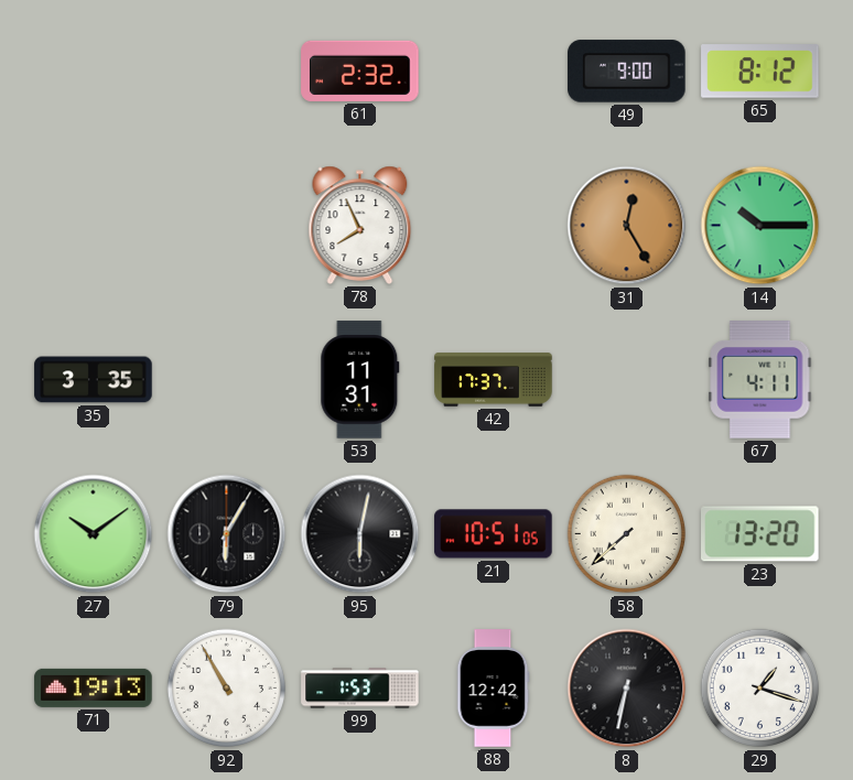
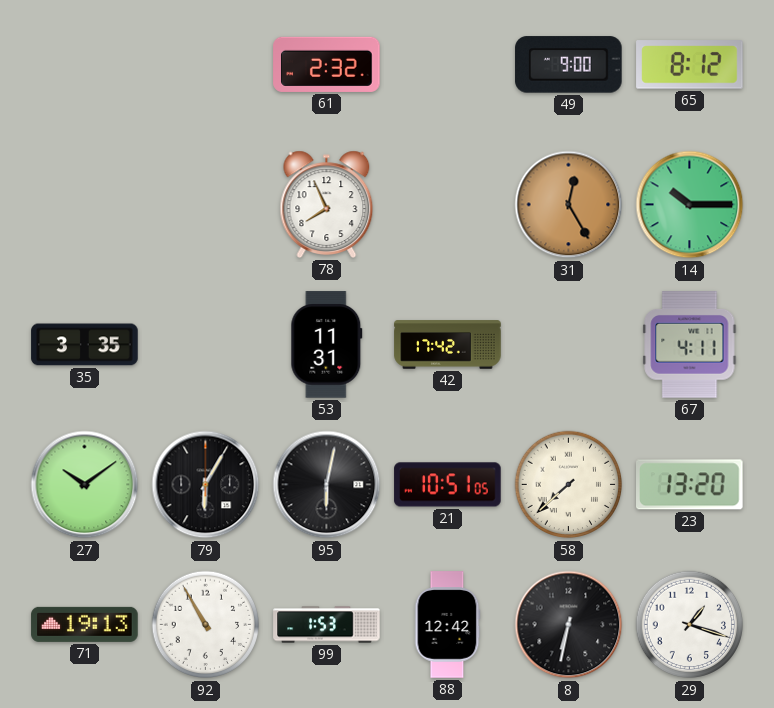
42: 17:37 -> 17:42
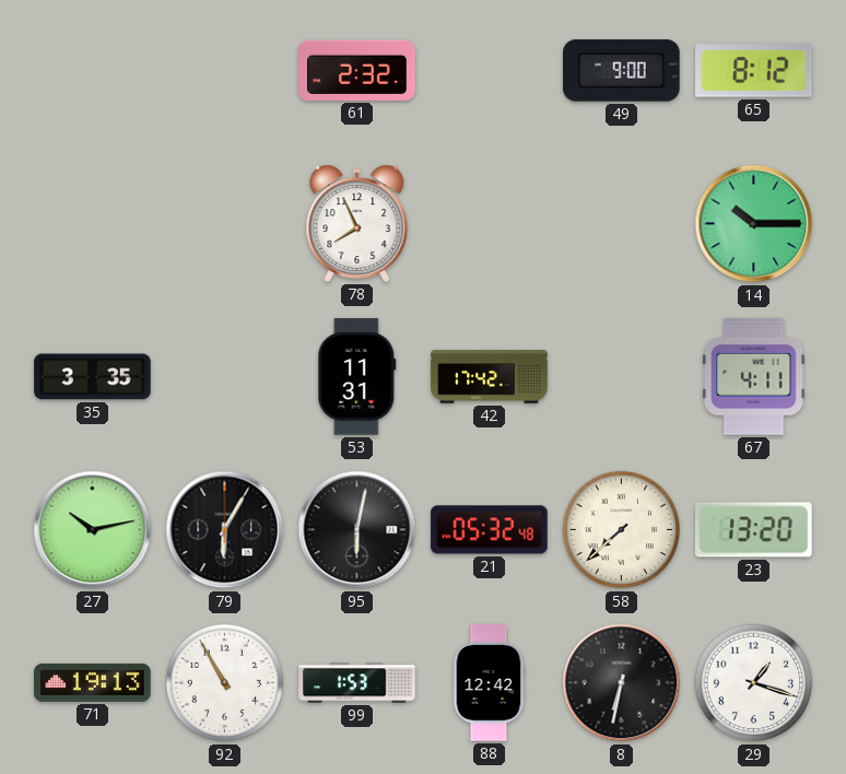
31: 12:25 -> none
27: 10:09 -> 10:13
21: 10:51 -> 05:32
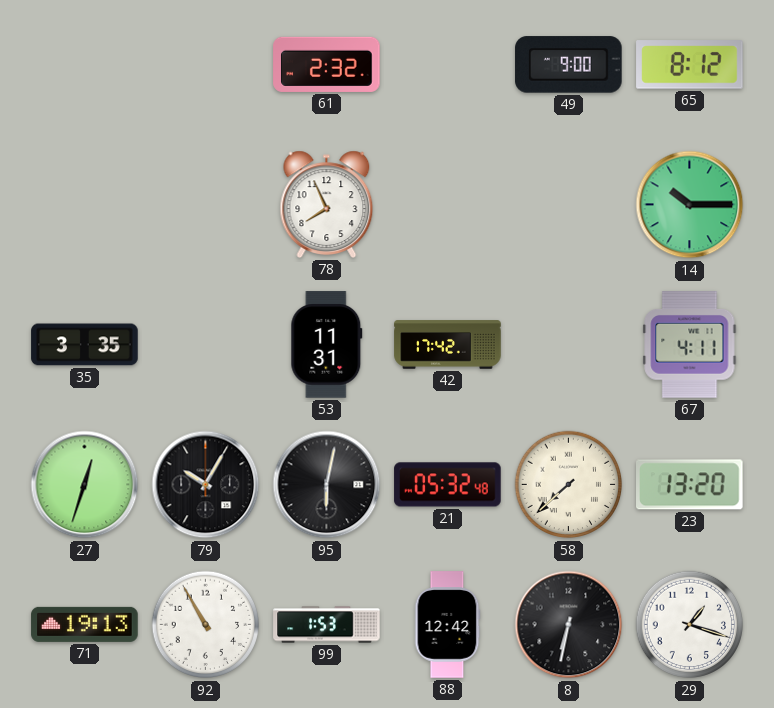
27: 10:13 -> 12:33
79: 6:05 -> 10:05
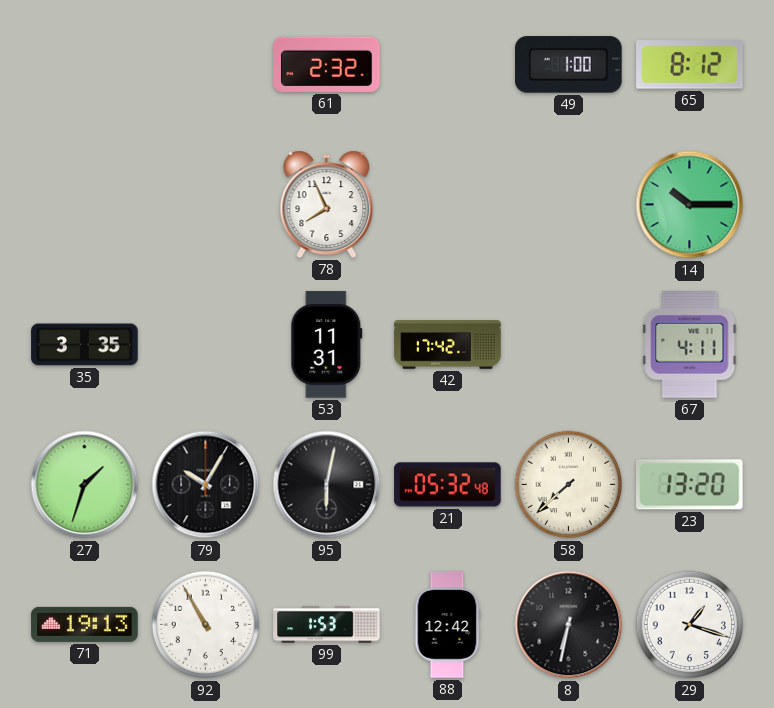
49: 9:00 -> 1:00
27: 12:33 -> 1:33
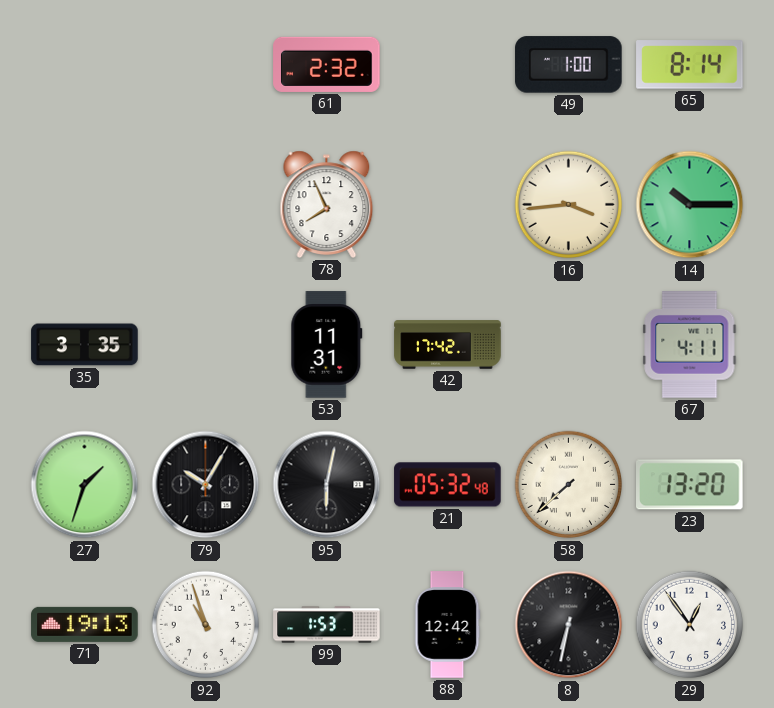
65: 8:12 -> 8:14
16: none -> 3:44
92: 10:55 -> 10:57
29: 1:18 -> 12:54
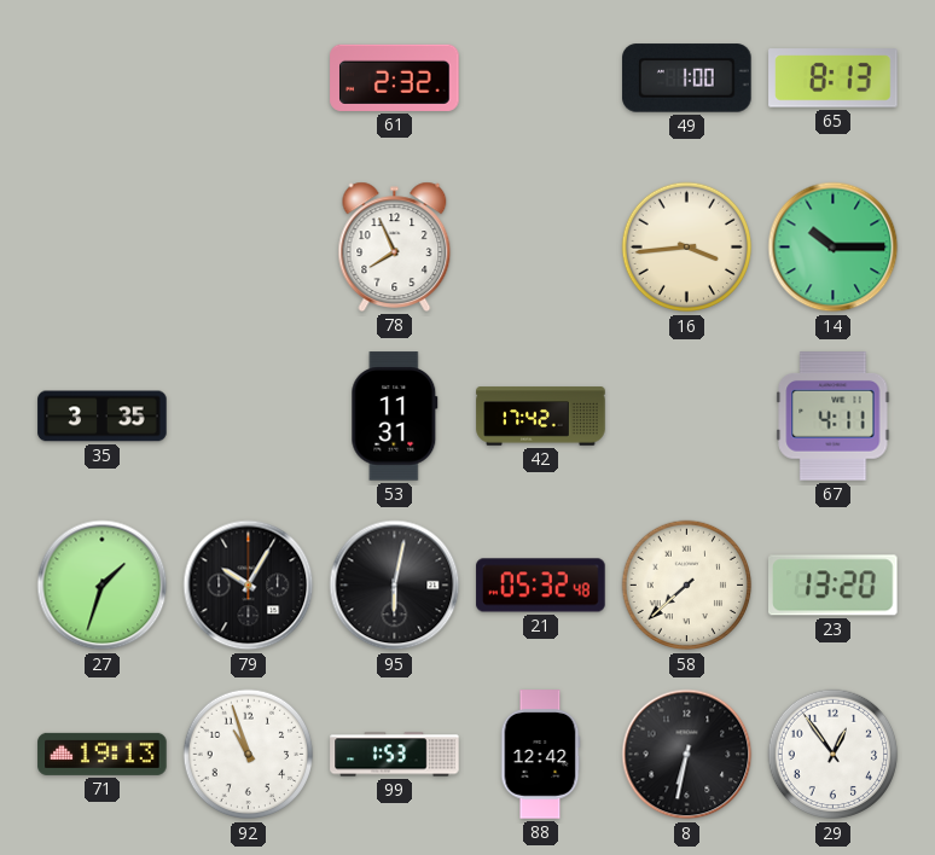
65: 8:14 -> 8:13
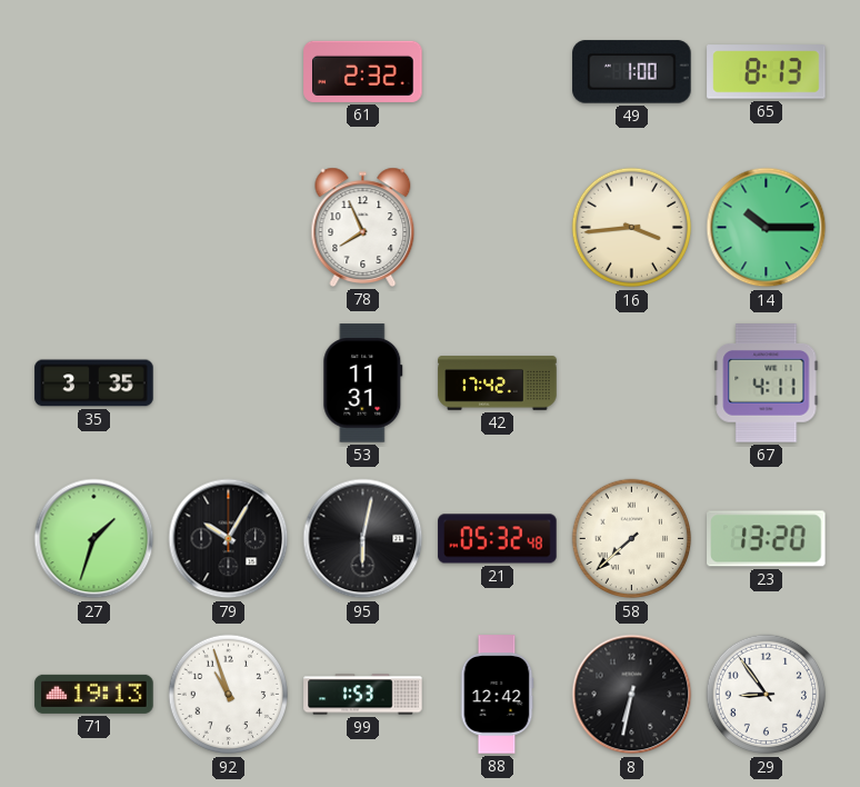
29: 12:54 -> 8:54
